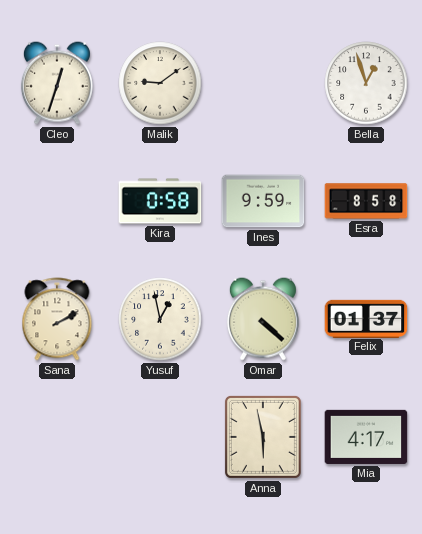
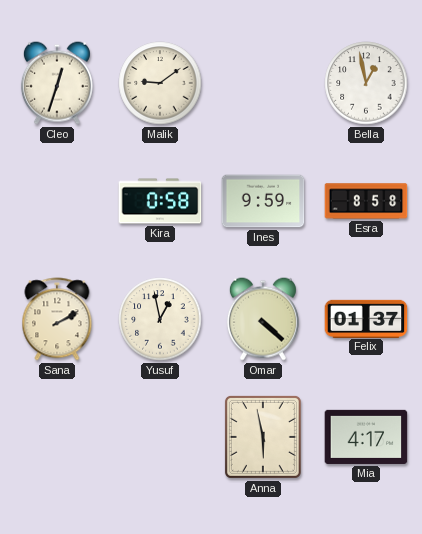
Bella: 12:57 -> 12:58
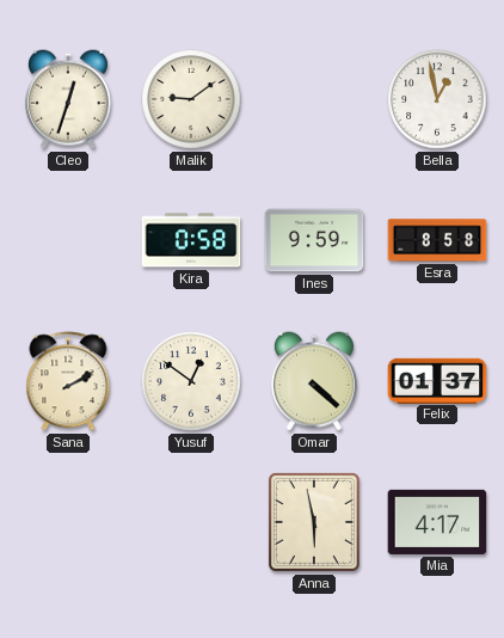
Yusuf: 12:58 -> 12:51
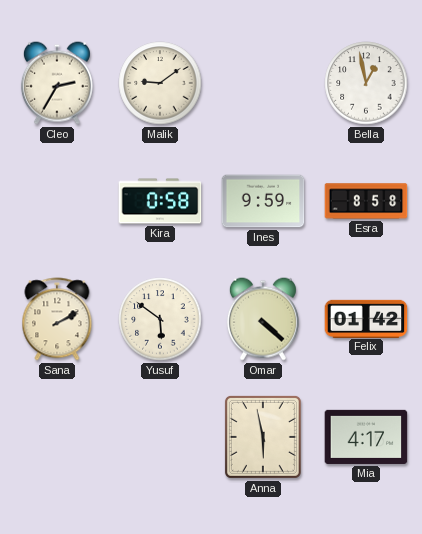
Cleo: 12:33 -> 2:35
Yusuf: 12:51 -> 5:51
Felix: 01:37 -> 01:42
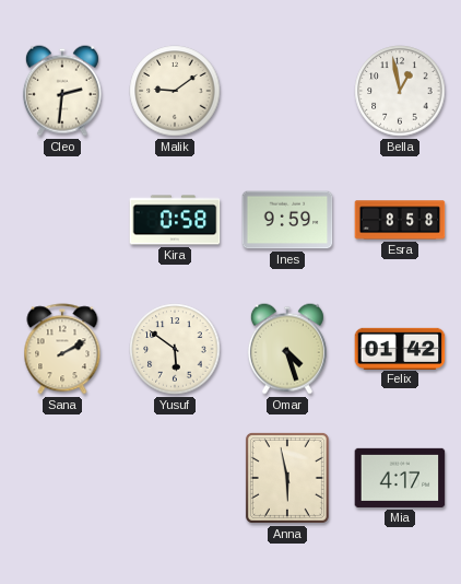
Cleo: 2:35 -> 2:31
Omar: 4:22 -> 4:27
